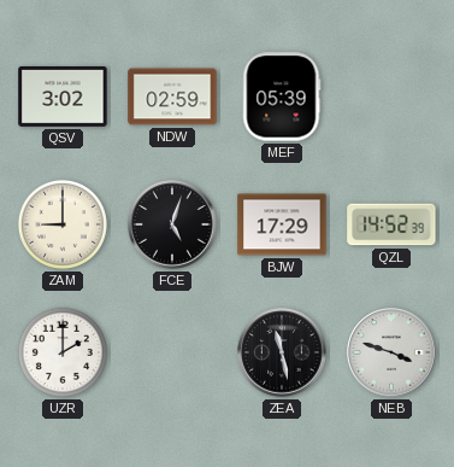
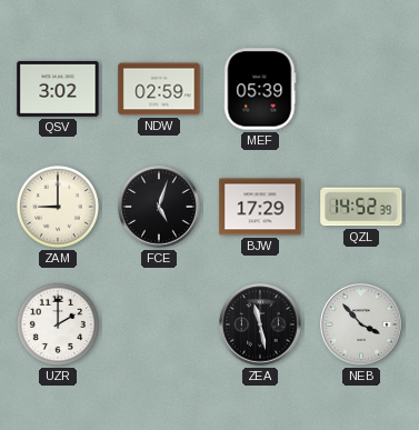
NEB: 3:48 -> 3:53
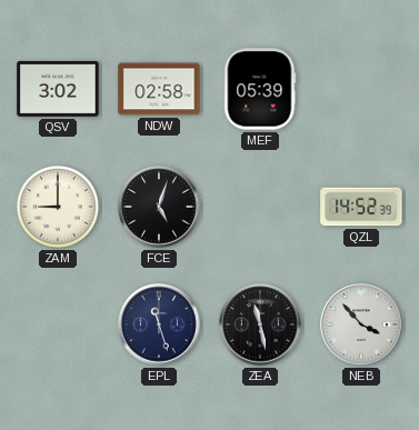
NDW: 02:59 -> 02:58
BJW: 17:29 -> none
UZR: 2:00 -> none
EPL: none -> 11:27
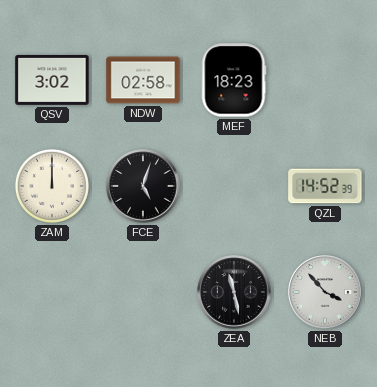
MEF: 05:39 -> 18:23
ZAM: 9:00 -> 12:00
EPL: 11:27 -> none
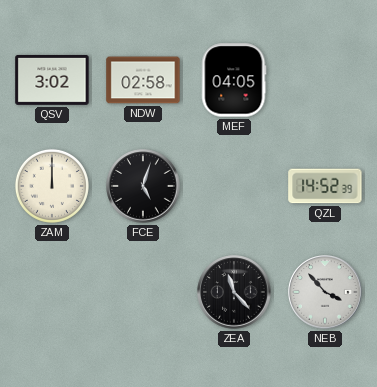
MEF: 18:23 -> 04:05
ZEA: 11:28 -> 11:23
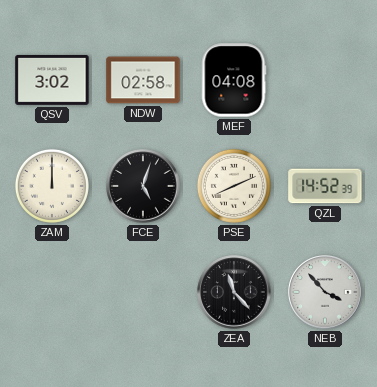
MEF: 04:05 -> 04:08
PSE: none -> 8:11
